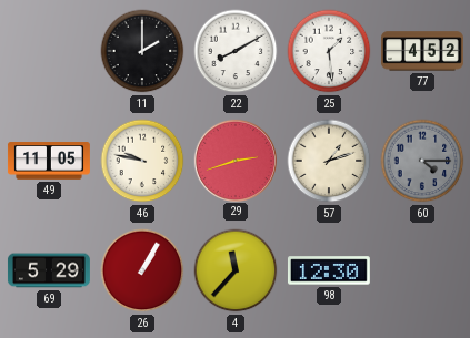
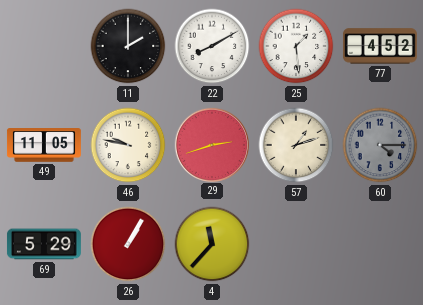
98: 12:30 -> none
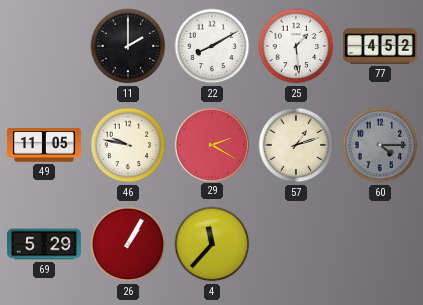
29: 2:42 -> 2:20
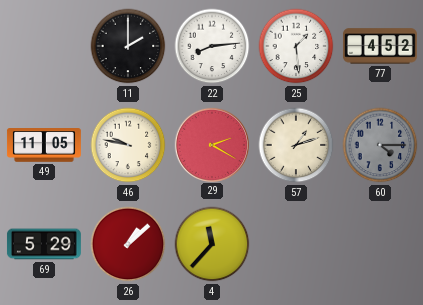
22: 8:10 -> 8:14
26: 1:05 -> 1:08
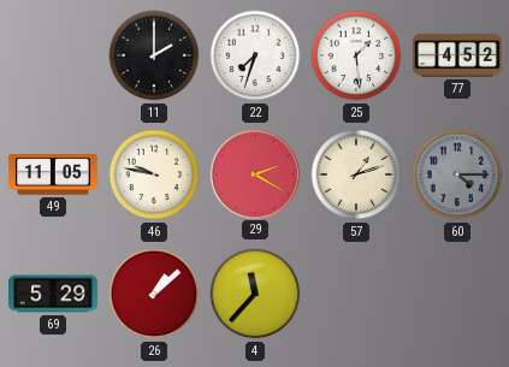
22: 8:14 -> 7:33
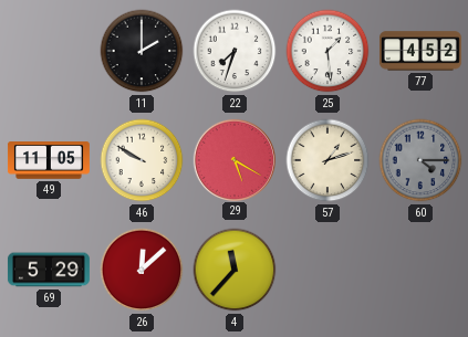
46: 9:47 -> 9:50
29: 2:20 -> 5:20
26: 1:08 -> 12:08
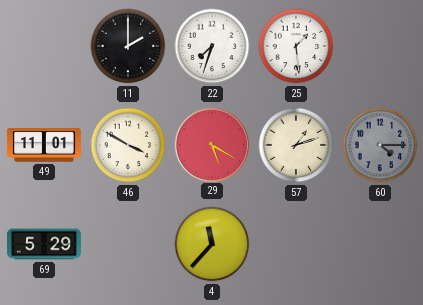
77: 4:52 -> none
49: 11:05 -> 11:01
46: 9:50 -> 3:50
26: 12:08 -> none
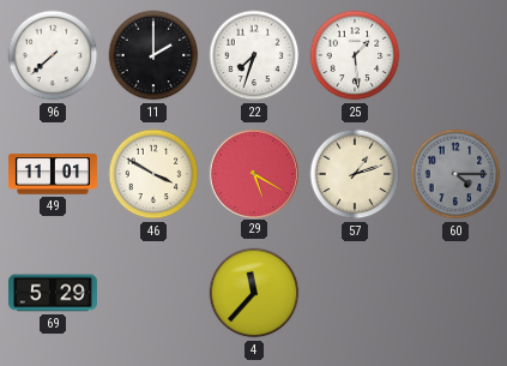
96: none -> 7:38
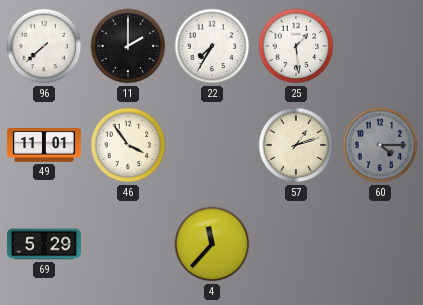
22: 7:33 -> 7:35
46: 3:50 -> 3:54
29: 5:20 -> none
